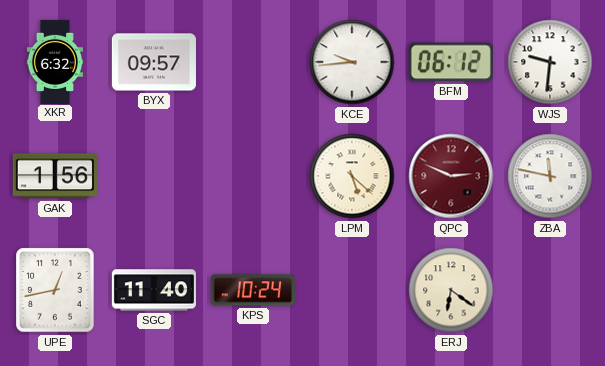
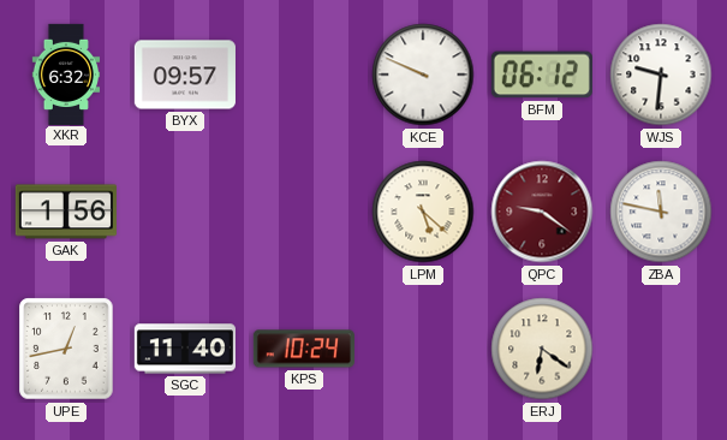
KCE: 9:44 -> 9:49
QPC: 2:49 -> 9:21
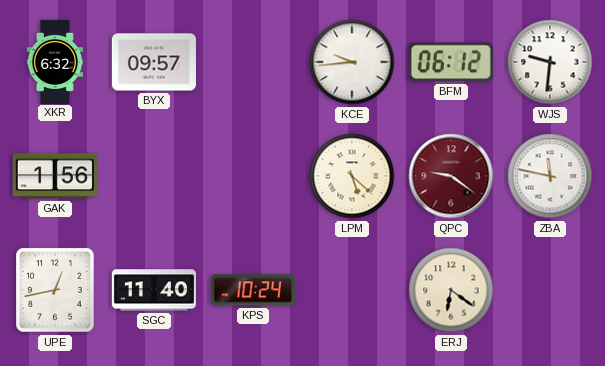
KCE: 9:49 -> 9:44
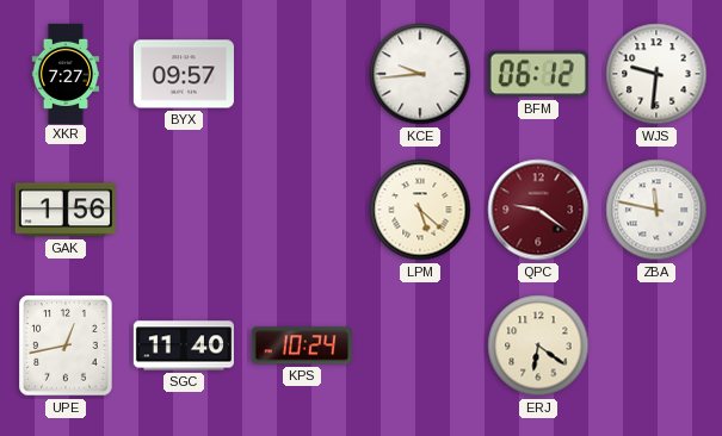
XKR: 6:32 -> 7:27
